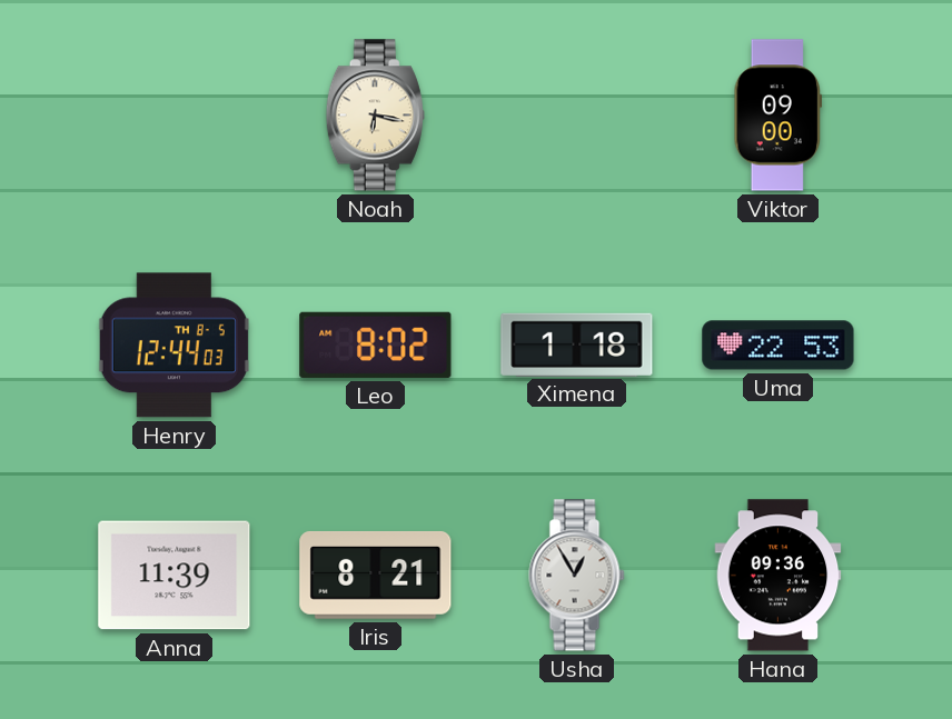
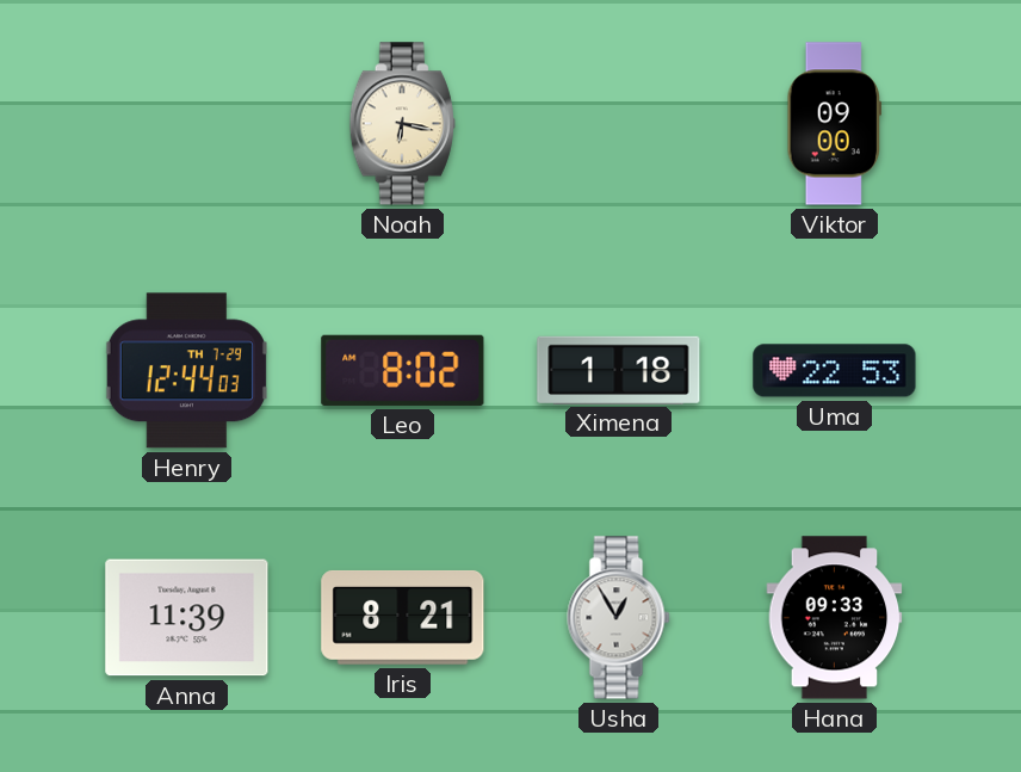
Henry date: TH 8-5 -> TH 7-29
Hana: 09:36 -> 09:33
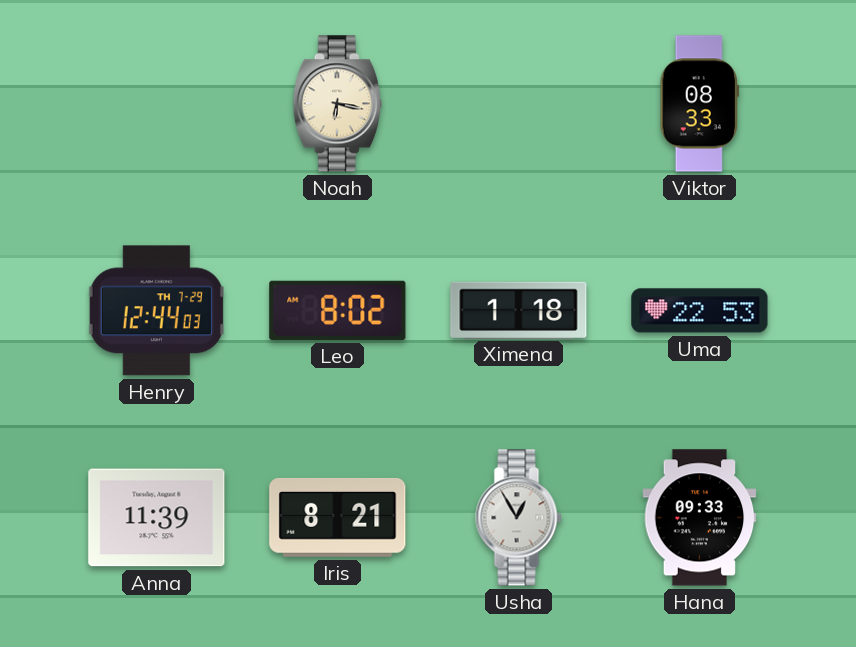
Viktor: 09:00 -> 08:33
